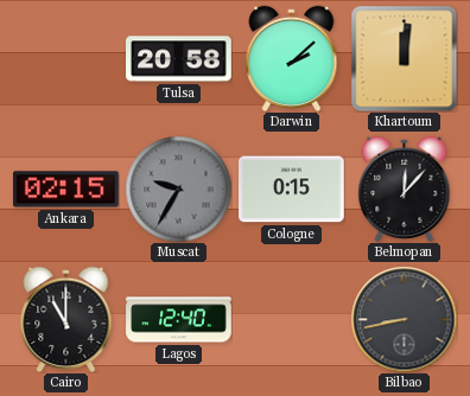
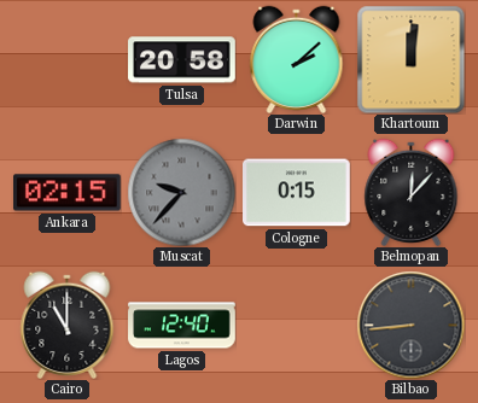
Muscat: 9:35 -> 9:37
Bilbao: 8:43 -> 8:44
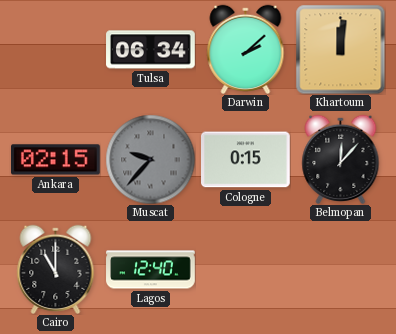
Tulsa: 20:58 -> 06:34
Bilbao: 8:44 -> none
